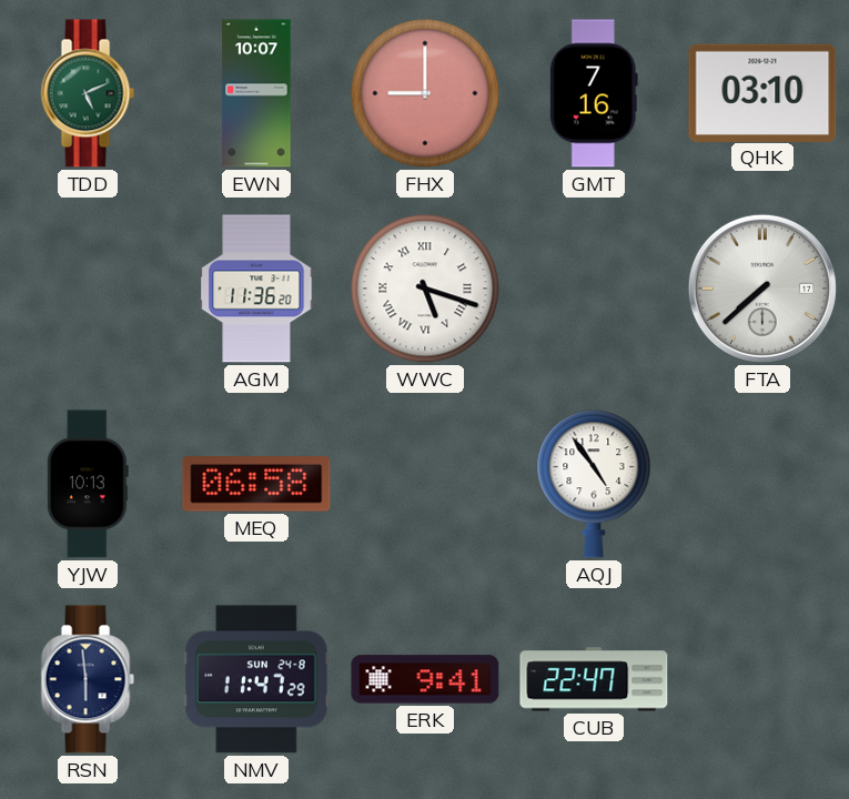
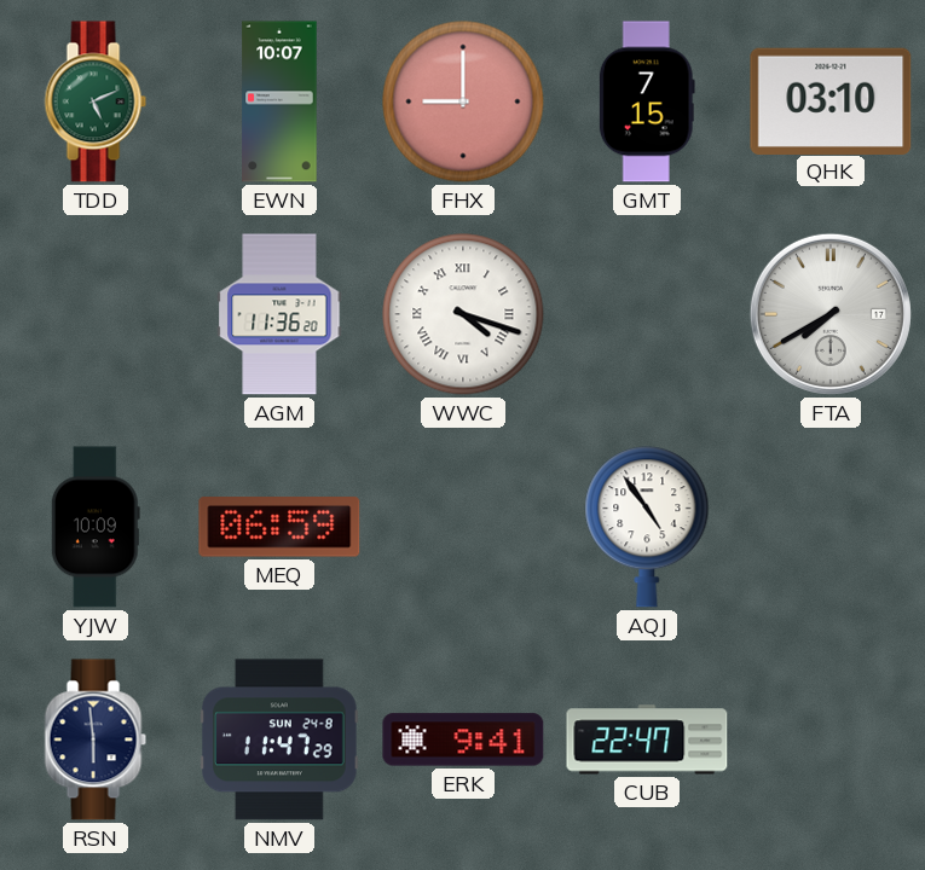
GMT: 7:16 -> 7:15
WWC: 5:18 -> 4:18
FTA: 7:38 -> 7:40
YJW: 10:13 -> 10:09
MEQ: 06:58 -> 06:59
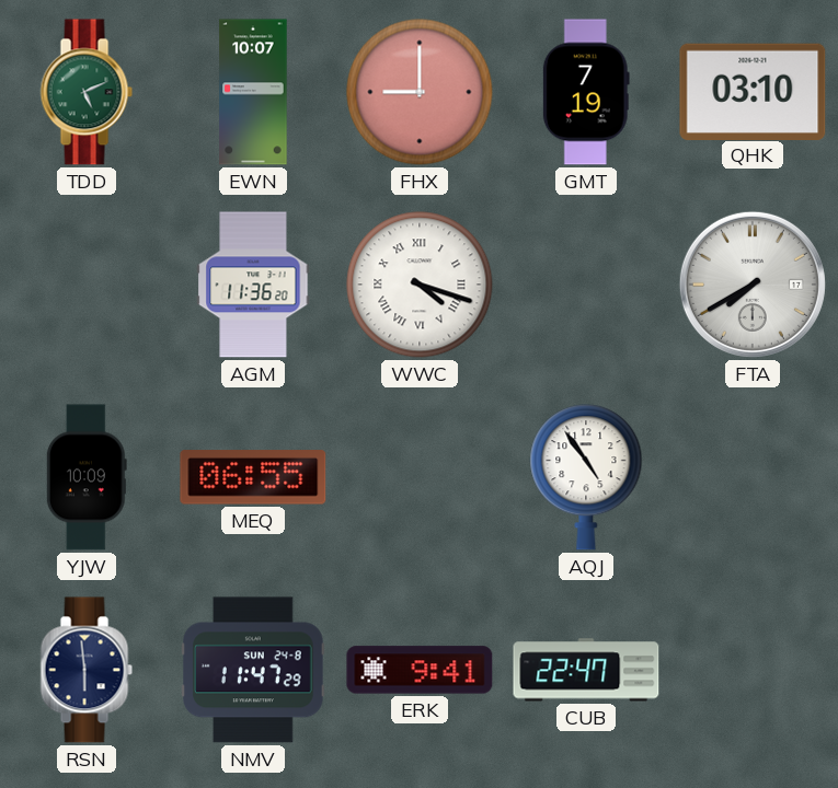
GMT: 7:15 -> 7:19
MEQ: 06:59 -> 06:55
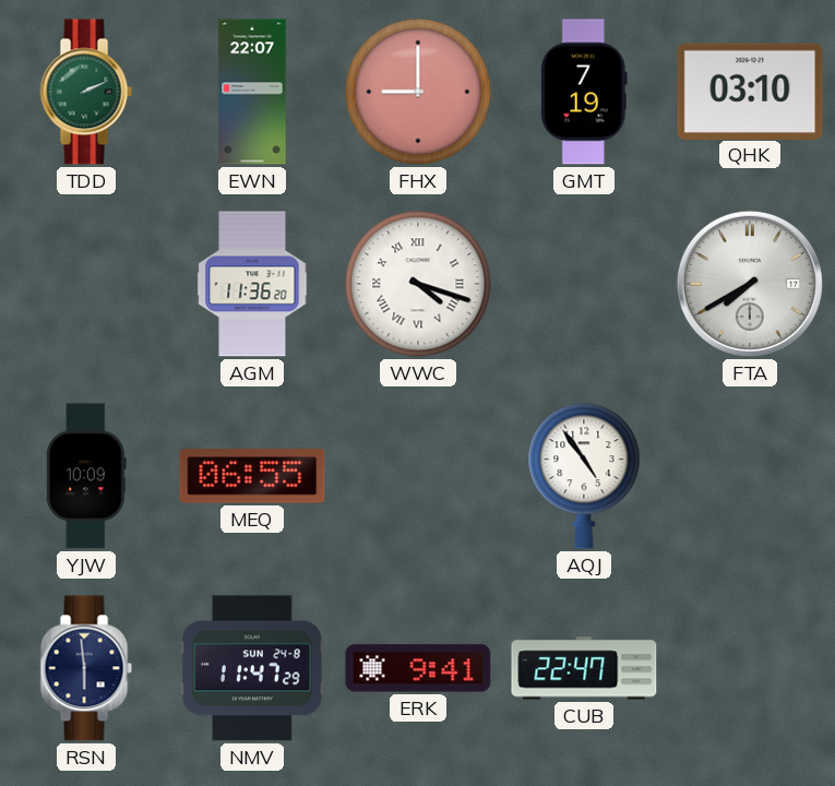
TDD: 5:11 -> 2:11
EWN: 10:07 -> 22:07
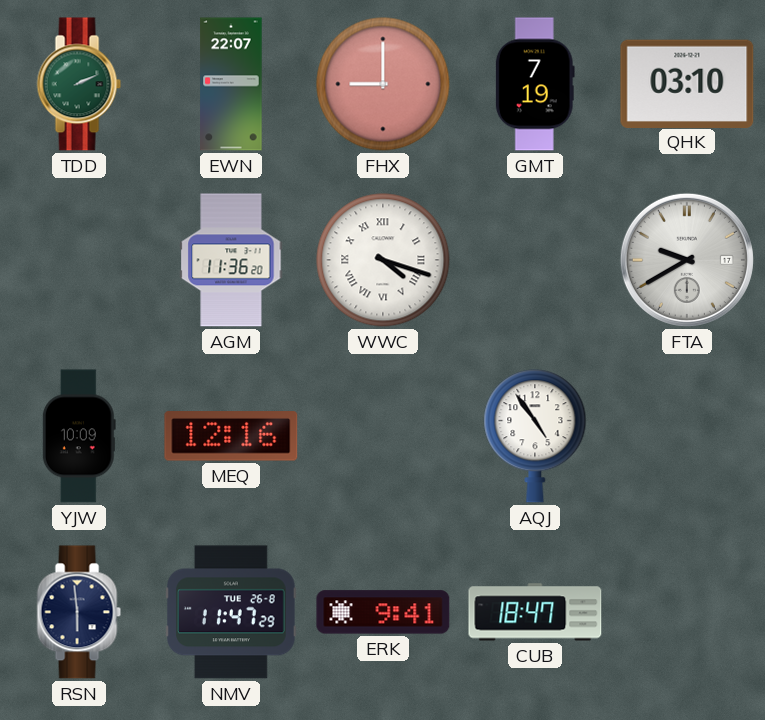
FTA: 7:40 -> 9:40
MEQ: 06:55 -> 12:16
NMV date: SUN 24-8 -> TUE 26-8
CUB: 22:47 -> 18:47
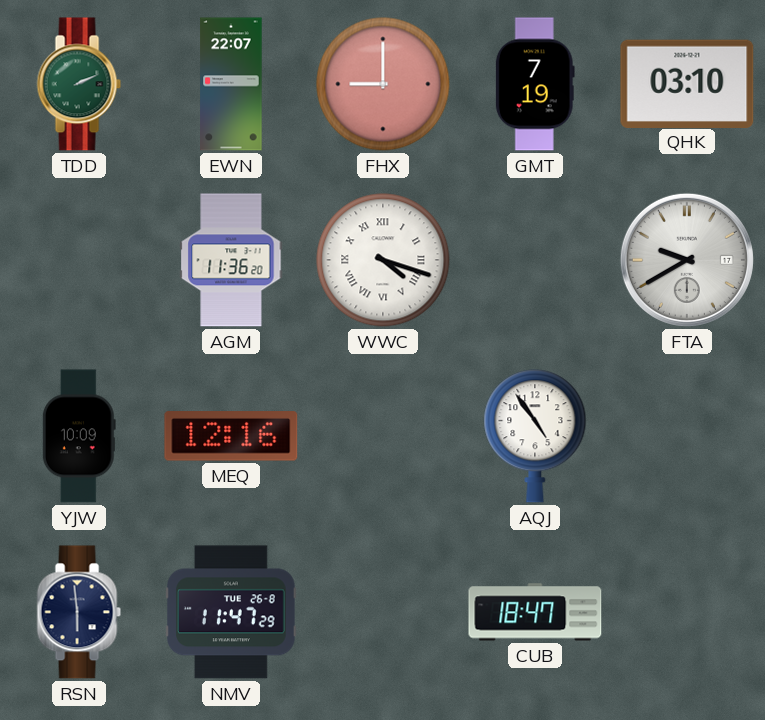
ERK: 9:41 -> none
